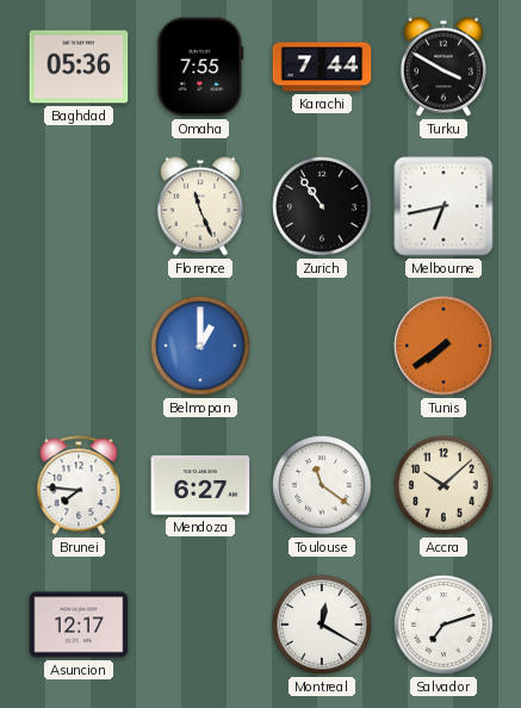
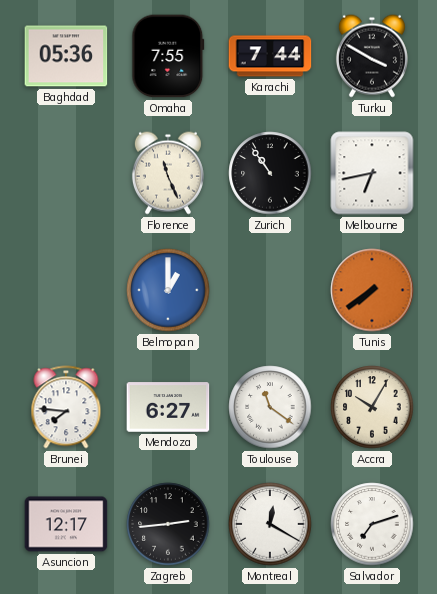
Accra: 10:08 -> 10:05
Zagreb: none -> 2:44
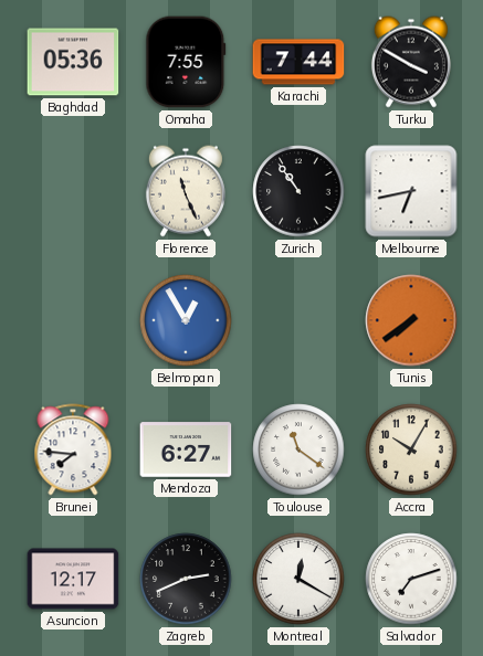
Belmopan: 1:00 -> 12:55
Zagreb: 2:44 -> 2:41
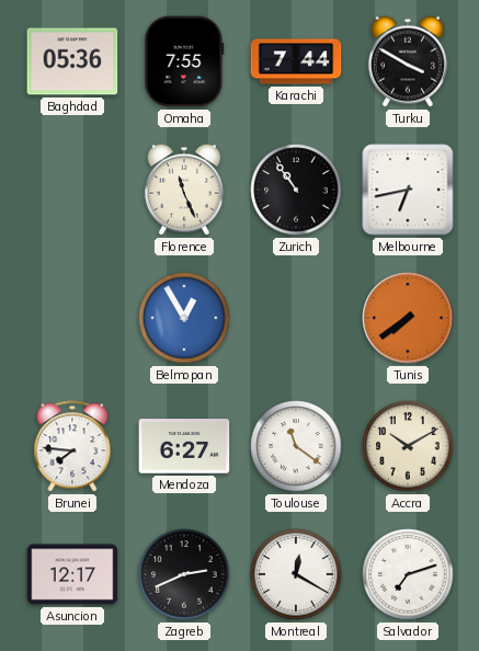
Accra: 10:05 -> 10:10
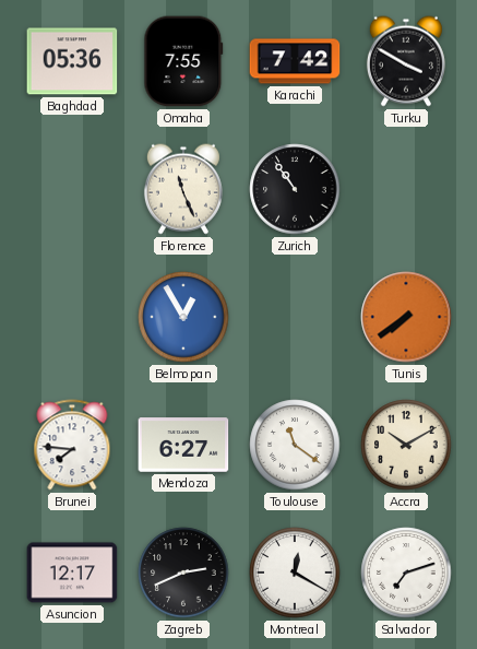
Karachi: 7:44 -> 7:42
Melbourne: 6:43 -> none
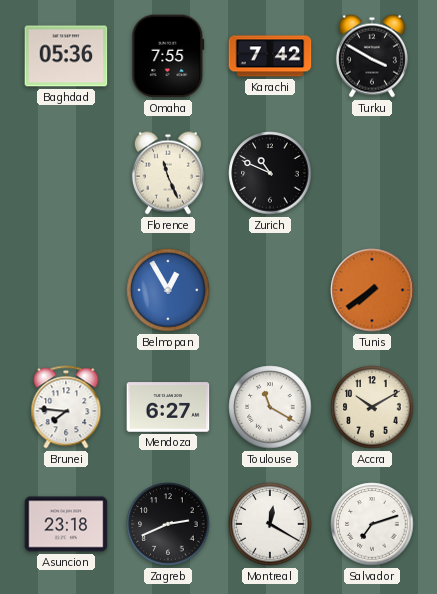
Zurich: 10:54 -> 10:49
Toulouse: 11:21 -> 11:20
Asuncion: 12:17 -> 23:18
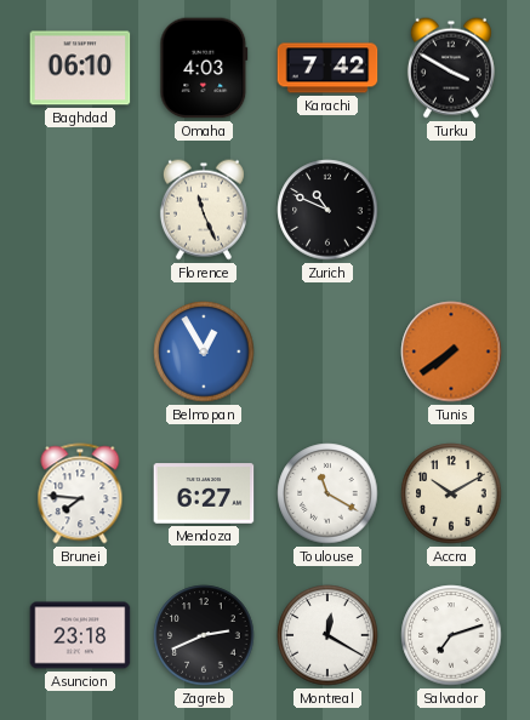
Baghdad: 05:36 -> 06:10
Omaha: 7:55 -> 4:03
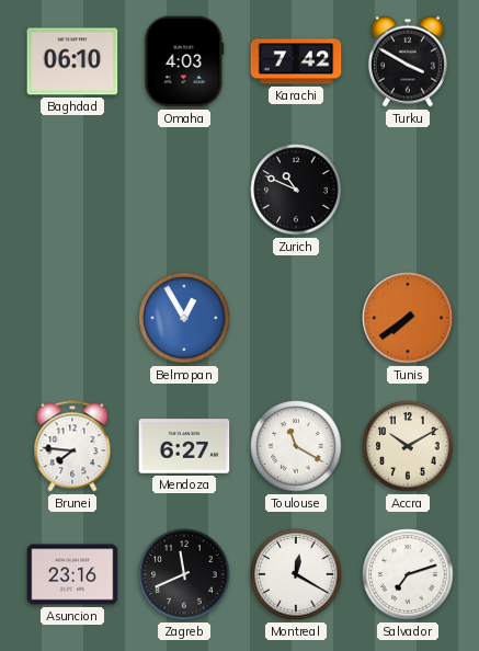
Florence: 11:26 -> none
Asuncion: 23:18 -> 23:16
Zagreb: 2:41 -> 11:41
